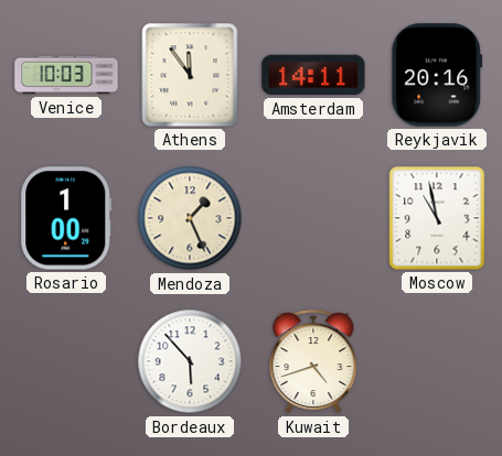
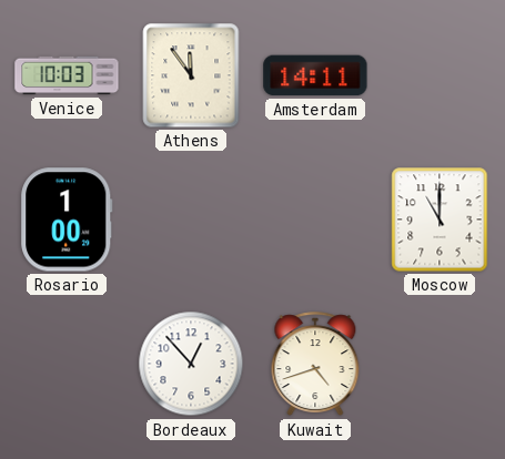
Reykjavik: 20:16 -> none
Mendoza: 1:26 -> none
Moscow: 10:58 -> 11:00
Bordeaux: 5:53 -> 12:53
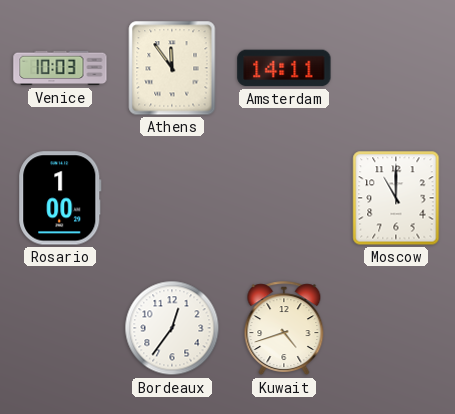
Bordeaux: 12:53 -> 12:36
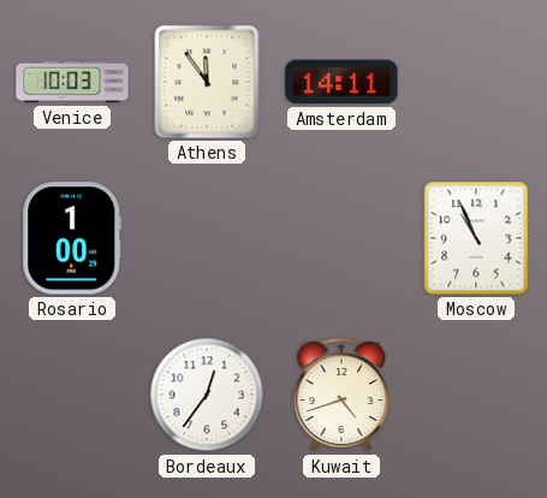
Moscow: 11:00 -> 10:56
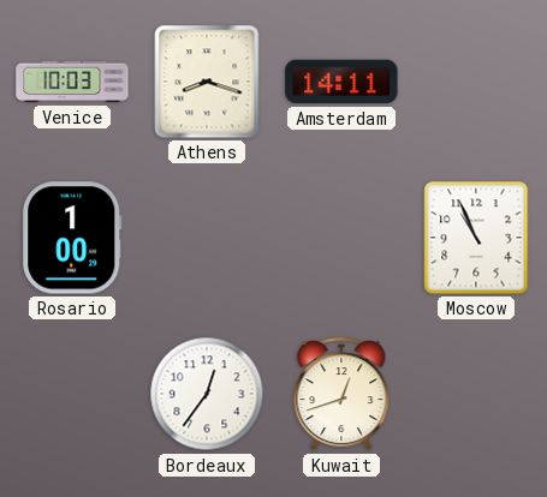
Athens: 11:54 -> 8:18
Kuwait: 4:42 -> 12:42
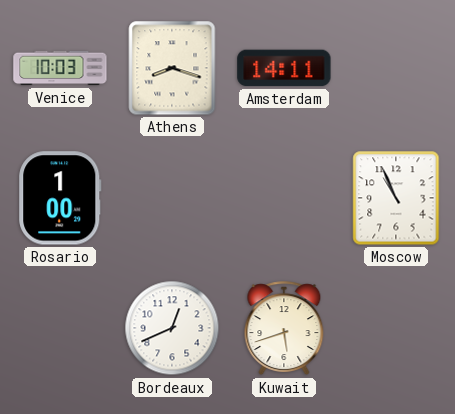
Bordeaux: 12:36 -> 12:41
Kuwait: 12:42 -> 5:42
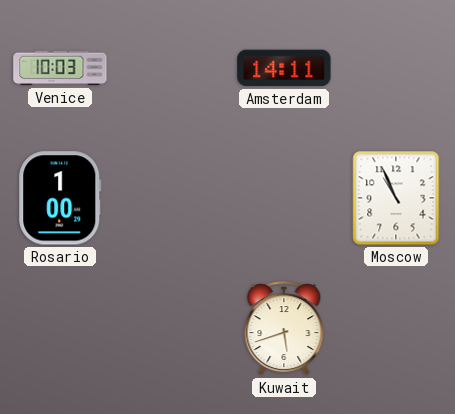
Athens: 8:18 -> none
Bordeaux: 12:41 -> none
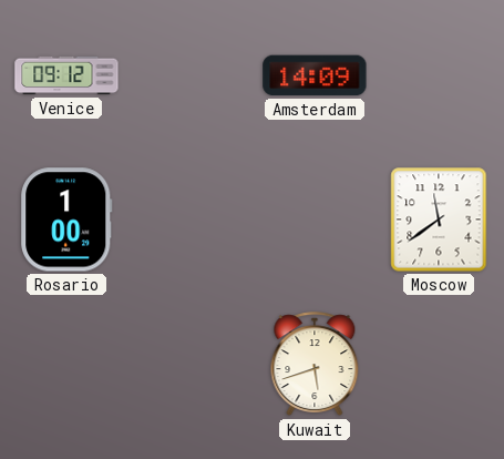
Venice: 10:03 -> 09:12
Amsterdam: 14:11 -> 14:09
Moscow: 10:56 -> 11:39
